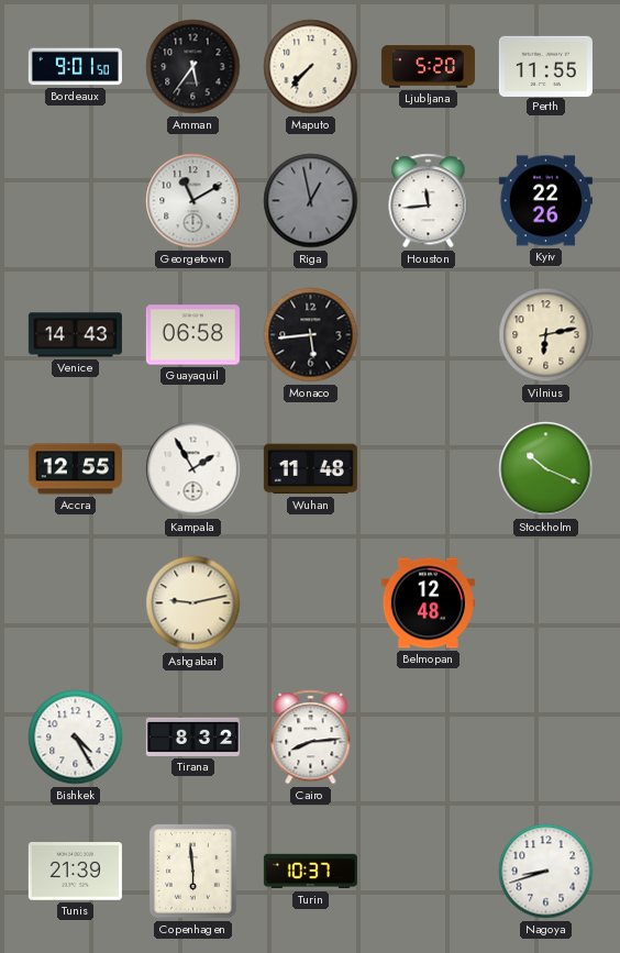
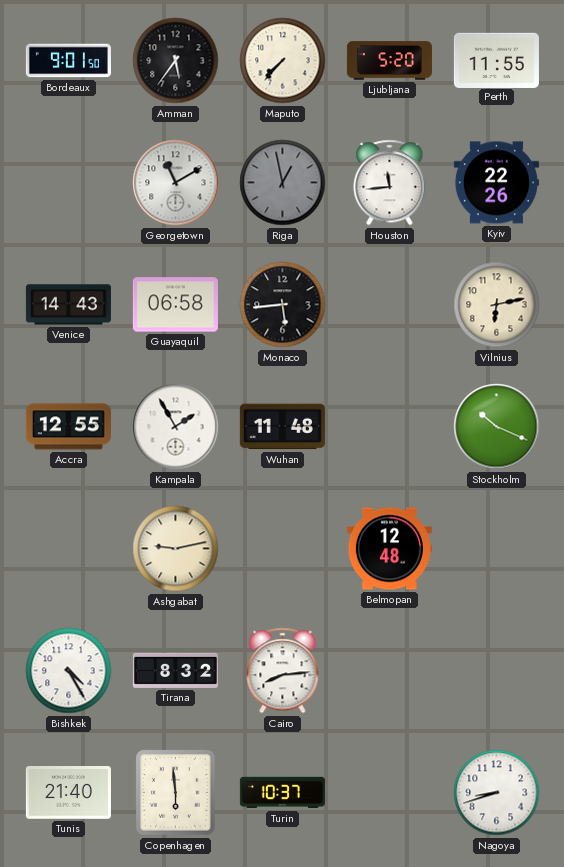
Tunis: 21:39 -> 21:40
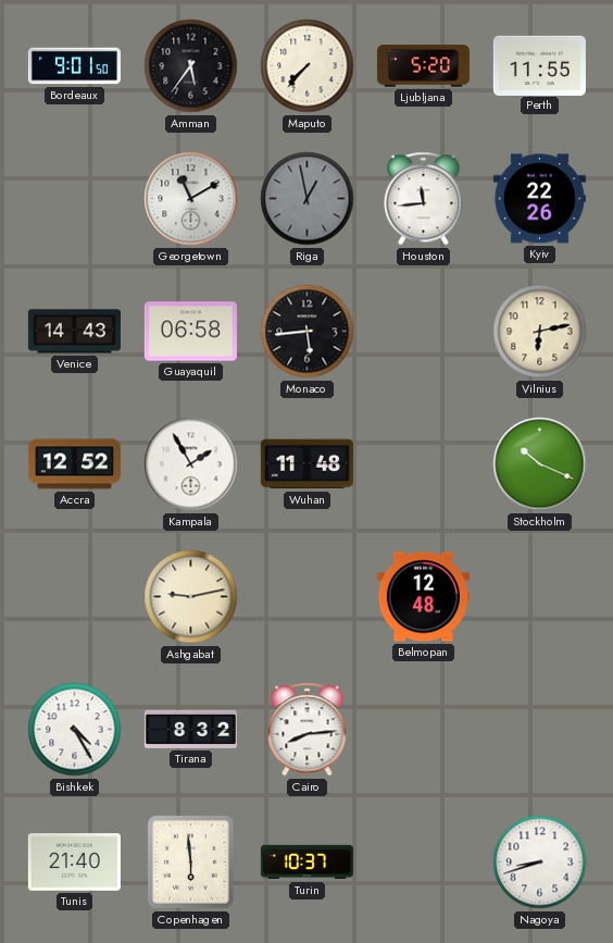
Accra: 12:55 -> 12:52
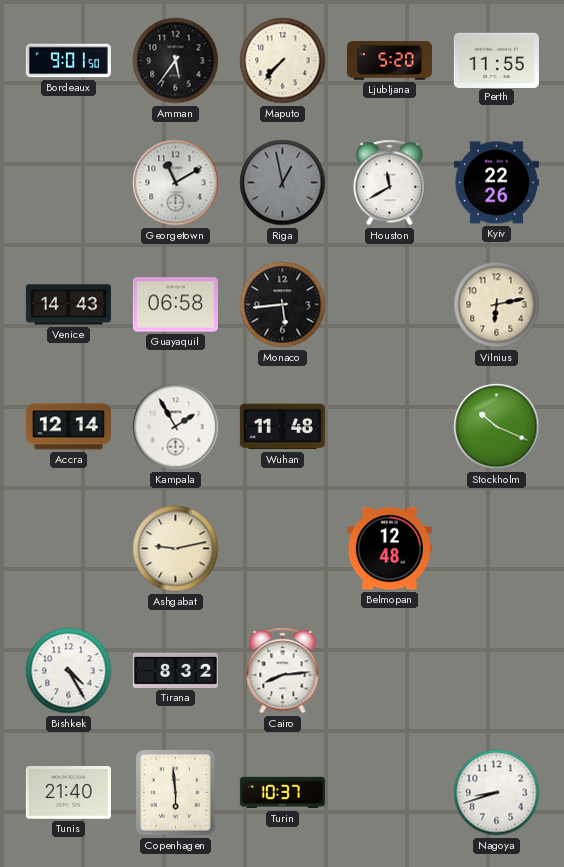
Houston: 11:44 -> 11:40
Accra: 12:52 -> 12:14
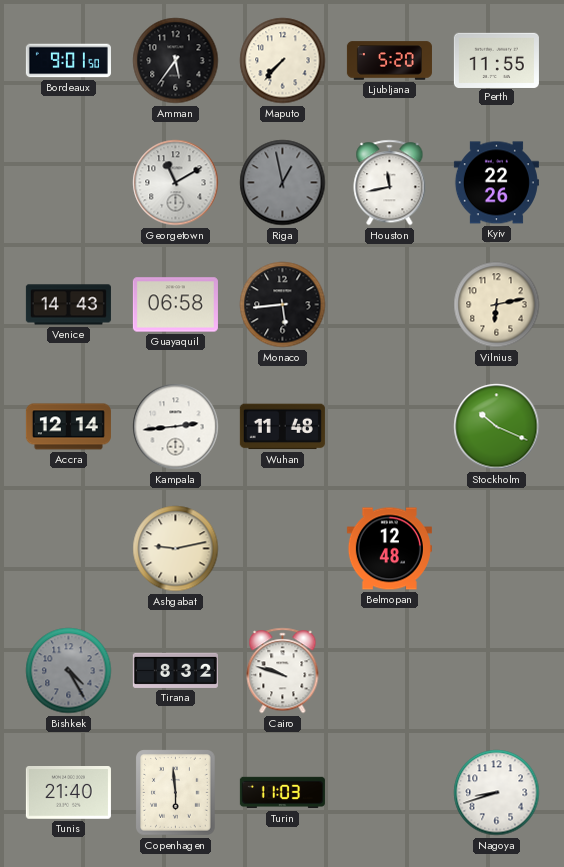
Houston: 11:40 -> 11:43
Kampala: 1:55 -> 2:44
Bishkek dial: white -> grey
Cairo: 8:14 -> 9:48
Turin: 10:37 -> 11:03
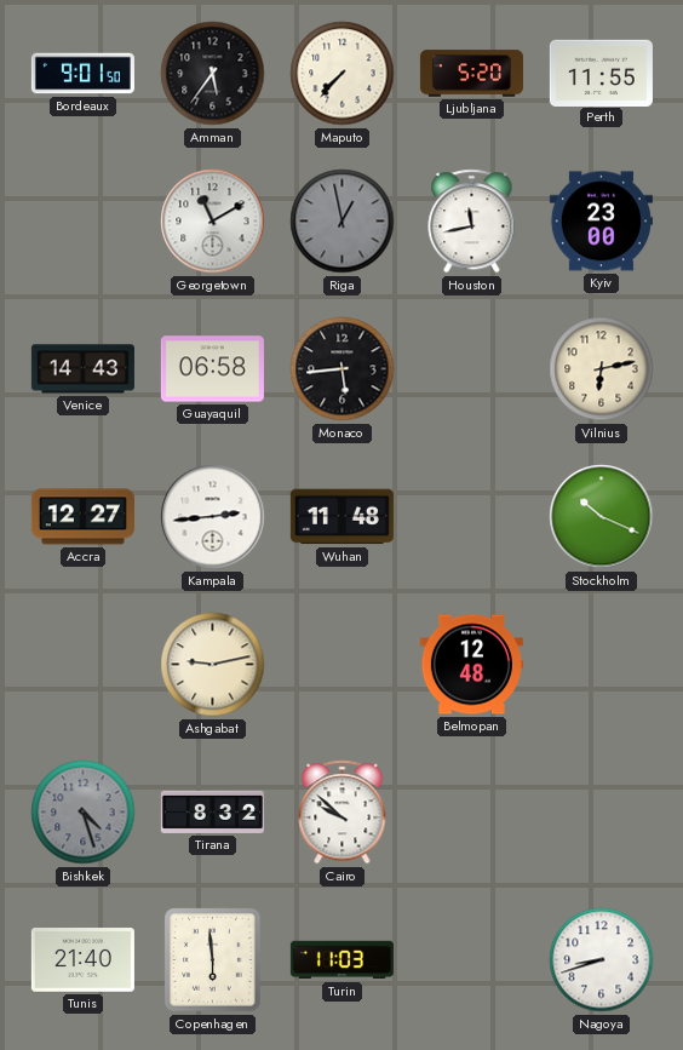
Kyiv: 22:26 -> 23:00
Accra: 12:14 -> 12:27
Bishkek: 4:25 -> 4:27
Cairo: 9:48 -> 9:52
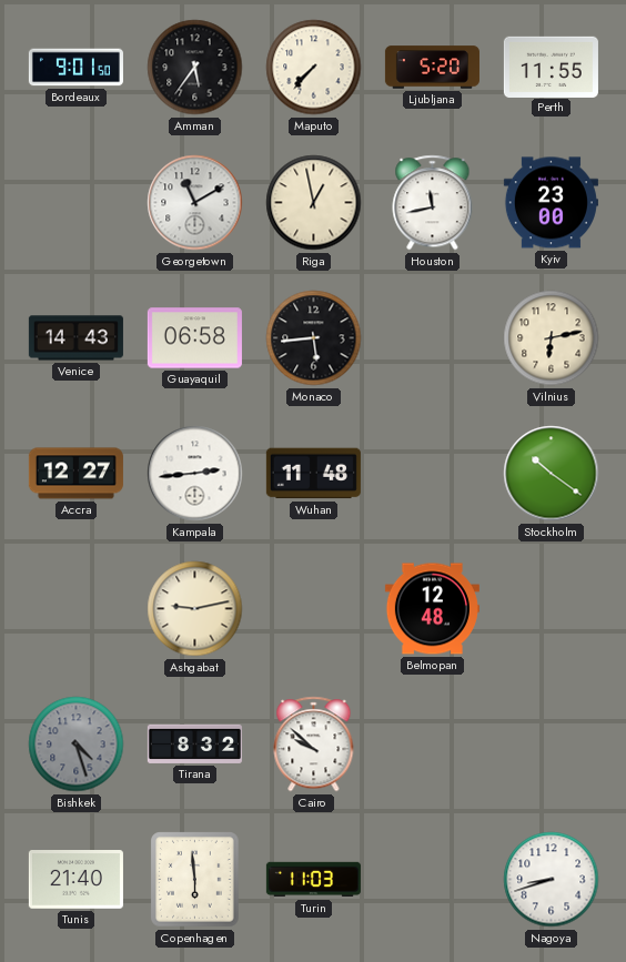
Riga dial: grey -> cream
Stockholm: 10:19 -> 10:21
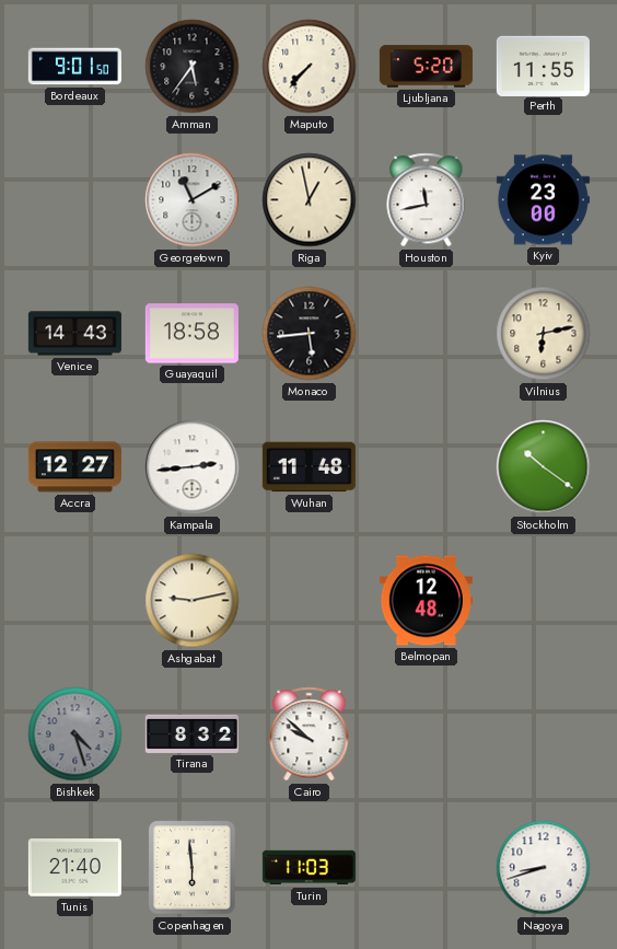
Guayaquil: 06:58 -> 18:58
